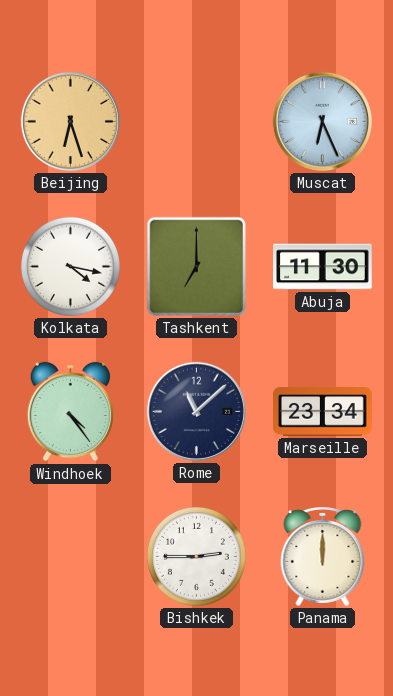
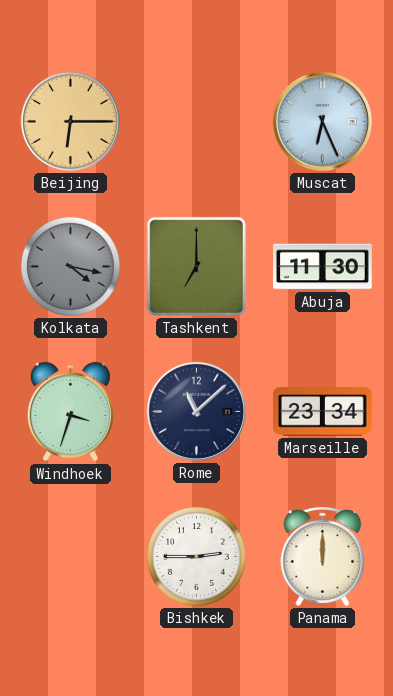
Beijing: 6:27 -> 6:15
Kolkata dial: white -> grey
Windhoek: 4:24 -> 3:33
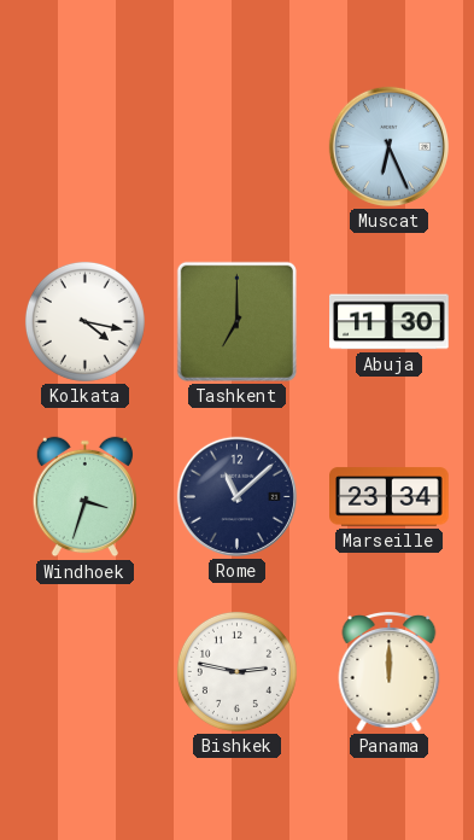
Beijing: 6:15 -> none
Kolkata dial: grey -> white
Bishkek: 2:45 -> 2:47
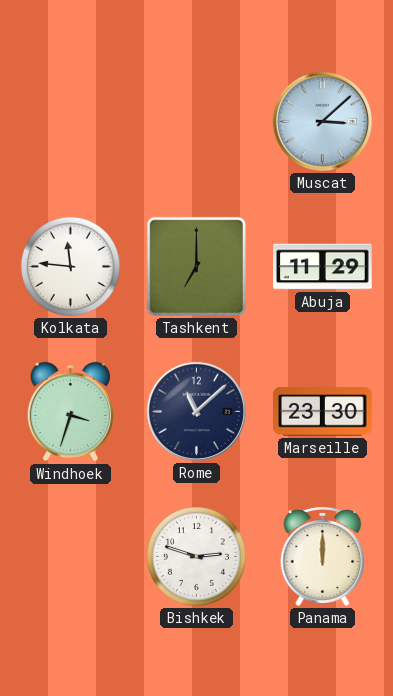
Muscat: 6:26 -> 3:08
Kolkata: 4:17 -> 11:46
Abuja: 11:30 -> 11:29
Marseille: 23:34 -> 23:30
Bishkek: 2:47 -> 2:48
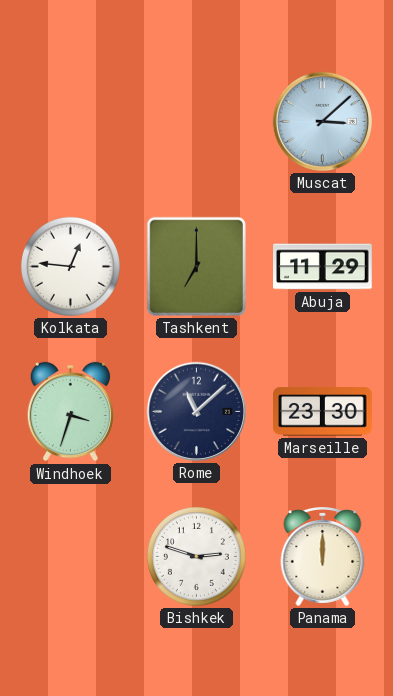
Kolkata: 11:46 -> 12:46
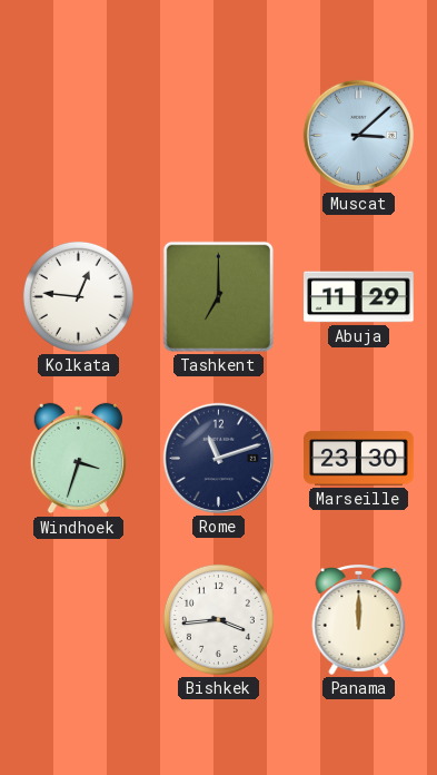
Rome: 11:08 -> 11:12
Bishkek: 2:48 -> 3:44
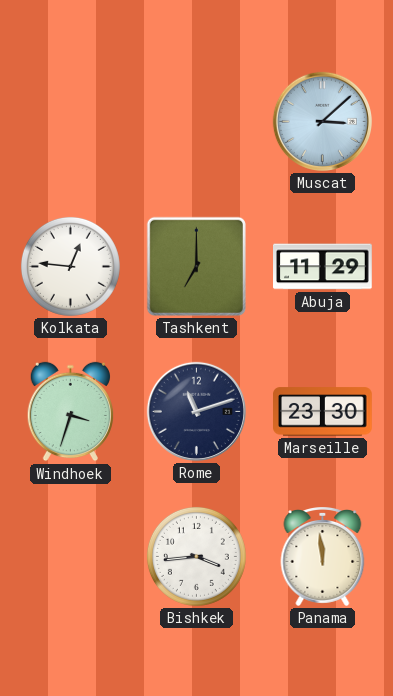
Panama: 12:00 -> 11:59
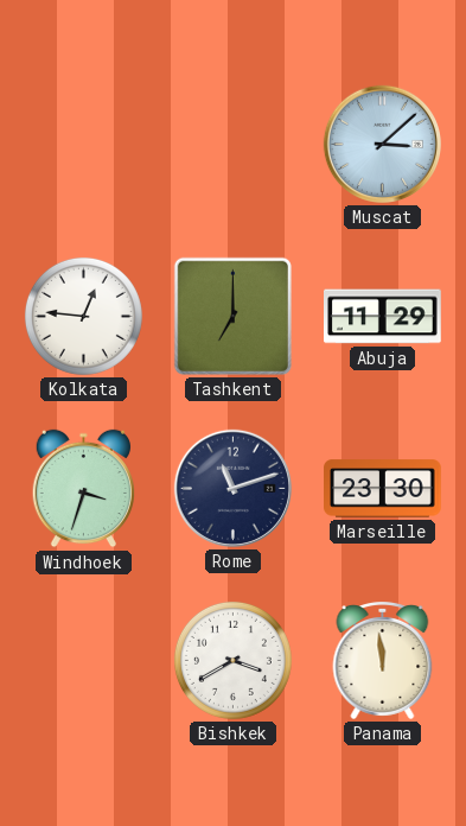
Bishkek: 3:44 -> 3:40
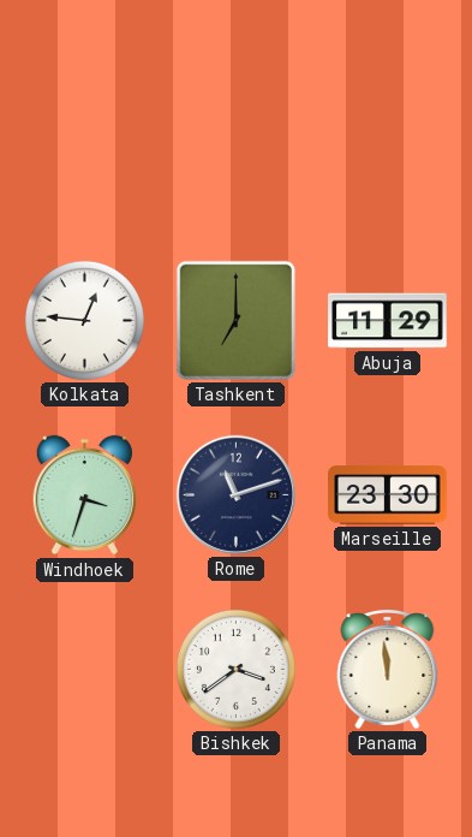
Muscat: 3:08 -> none
Bishkek: 3:40 -> 3:39
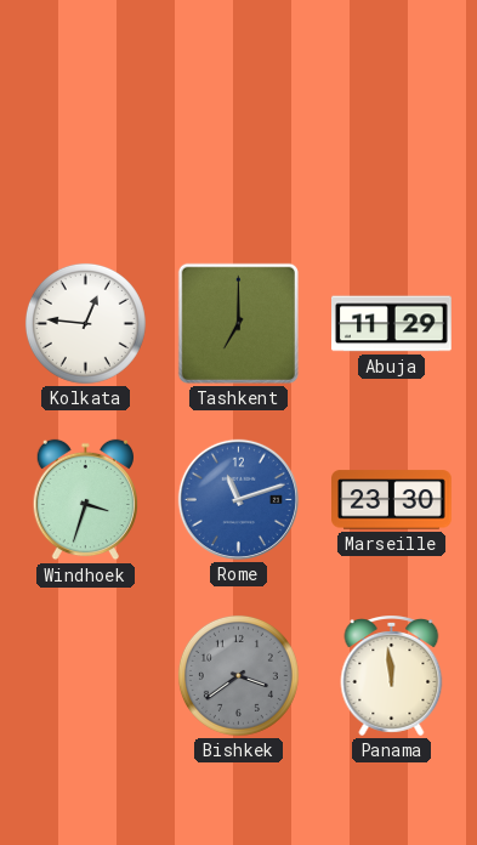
Rome dial: navy -> blue
Bishkek dial: white -> grey
